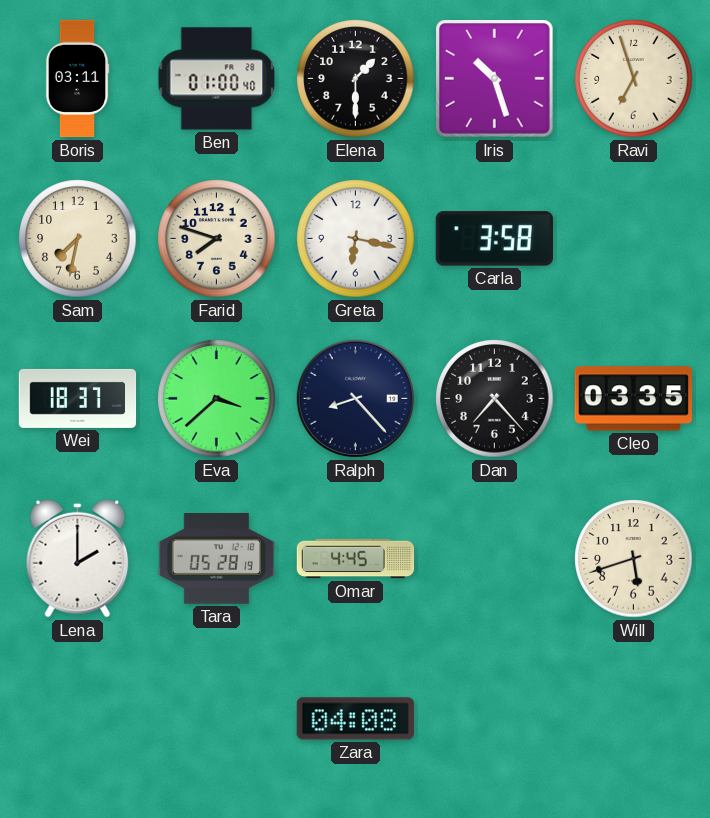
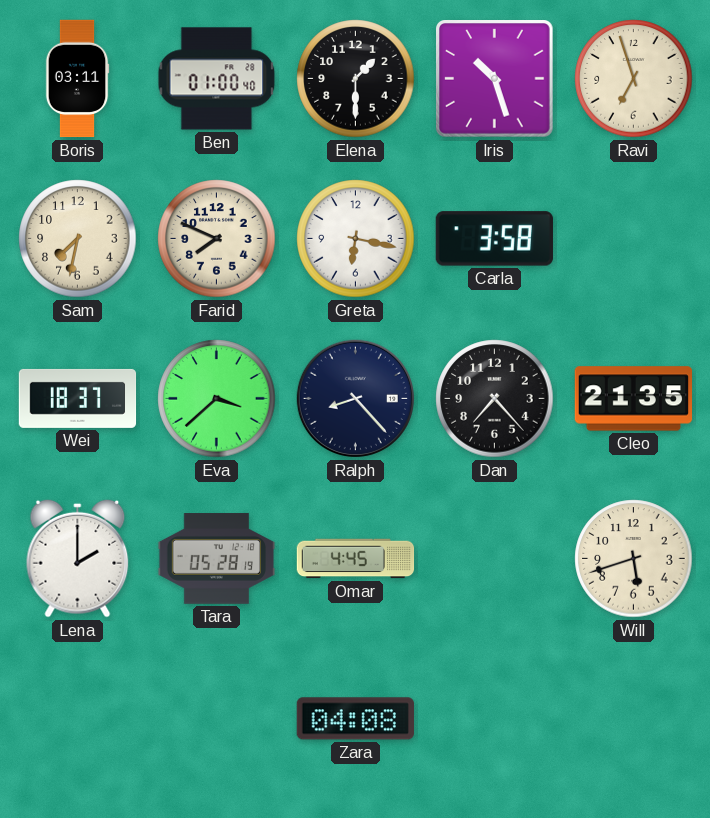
Farid: 7:48 -> 7:49
Cleo: 03:35 -> 21:35
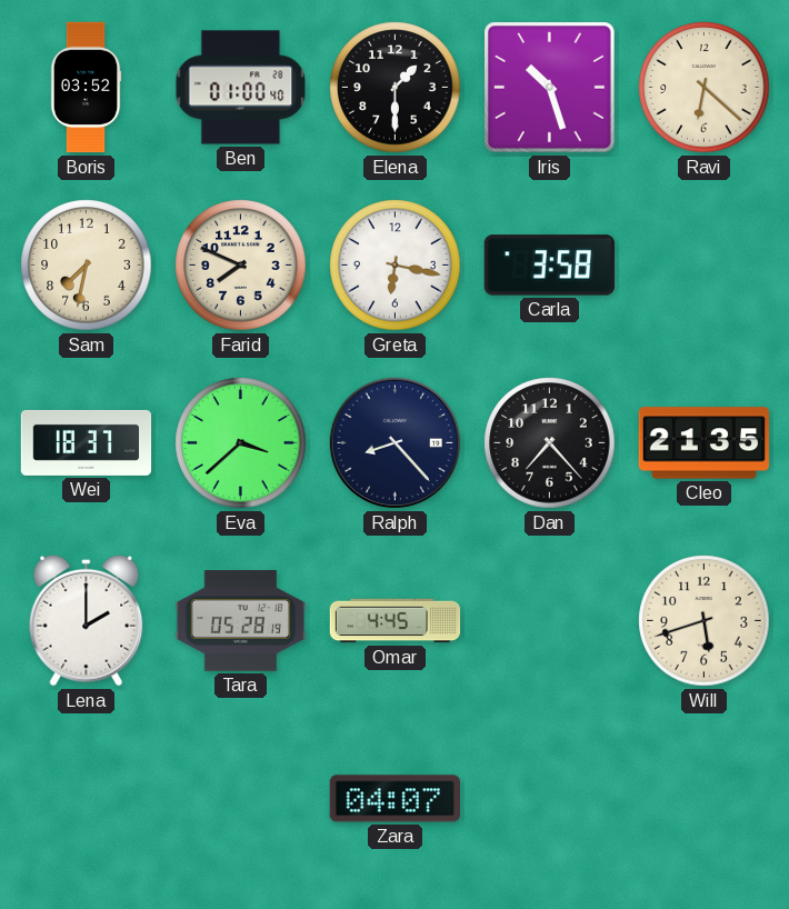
Boris: 03:11 -> 03:52
Ravi: 6:57 -> 6:22
Zara: 04:08 -> 04:07
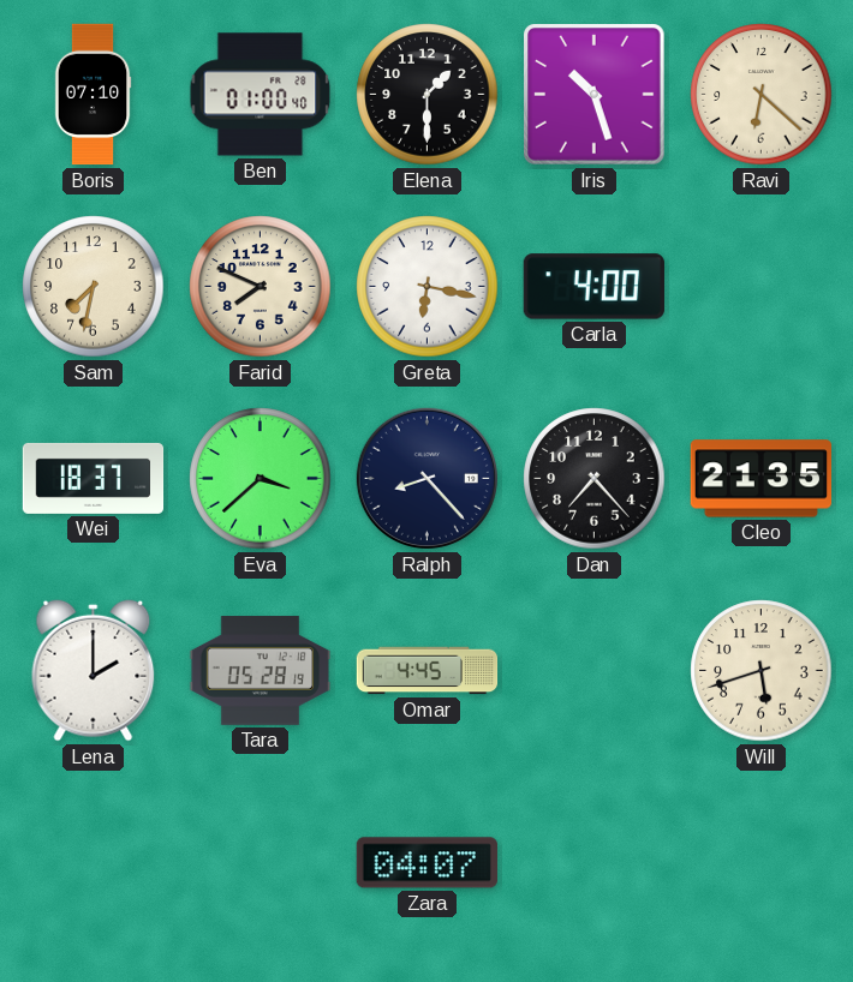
Boris: 03:52 -> 07:10
Carla: 3:58 -> 4:00
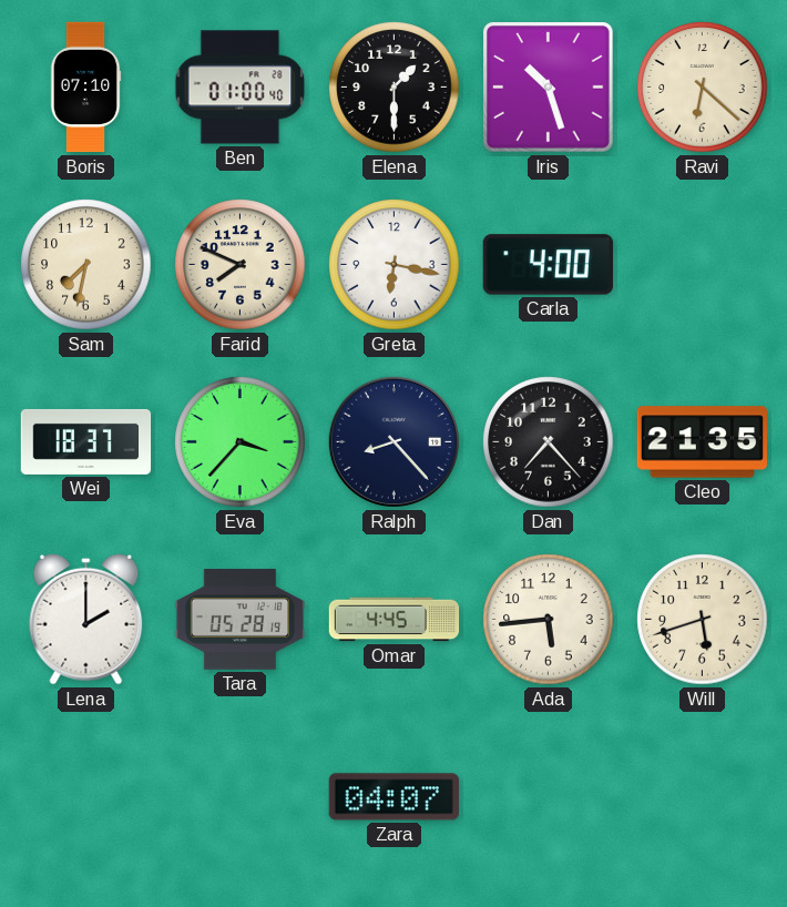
Eva: 3:38 -> 3:37
Ada: none -> 5:44
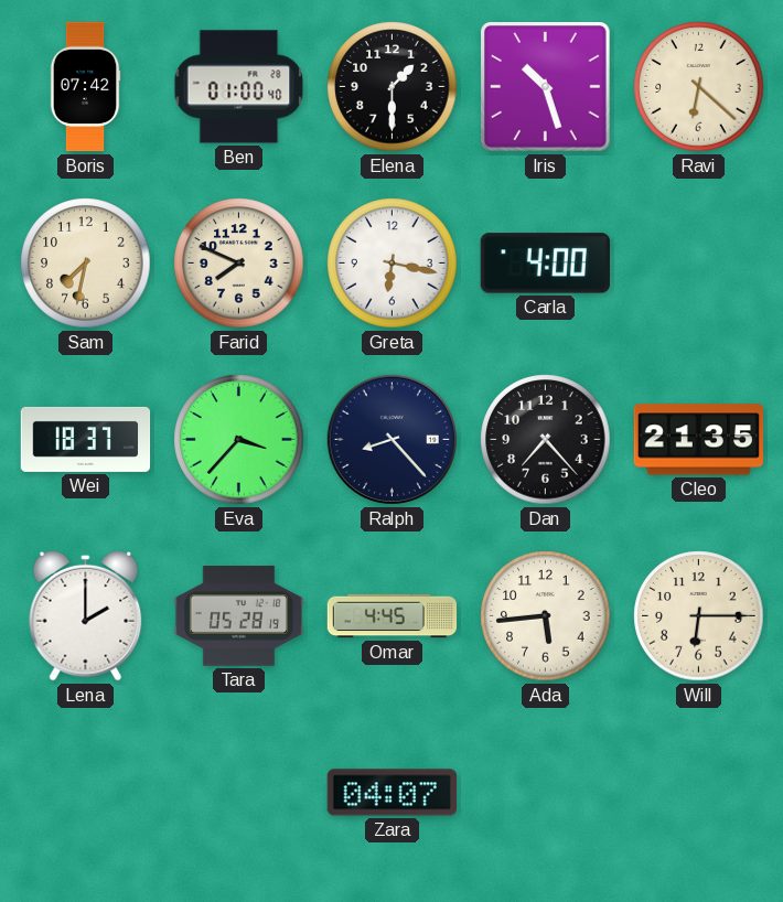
Boris: 07:10 -> 07:42
Will: 5:42 -> 6:15
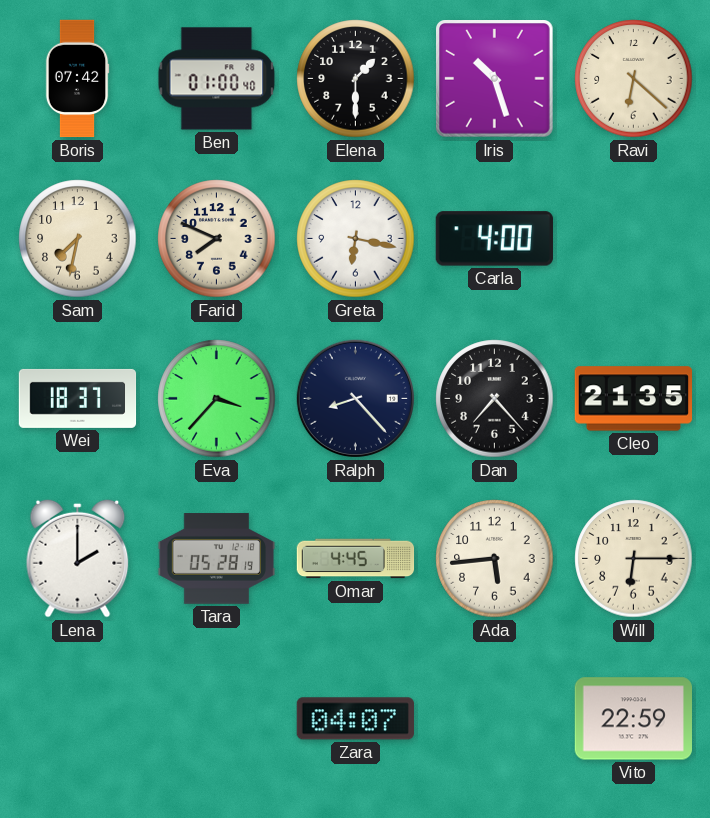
Vito: none -> 22:59
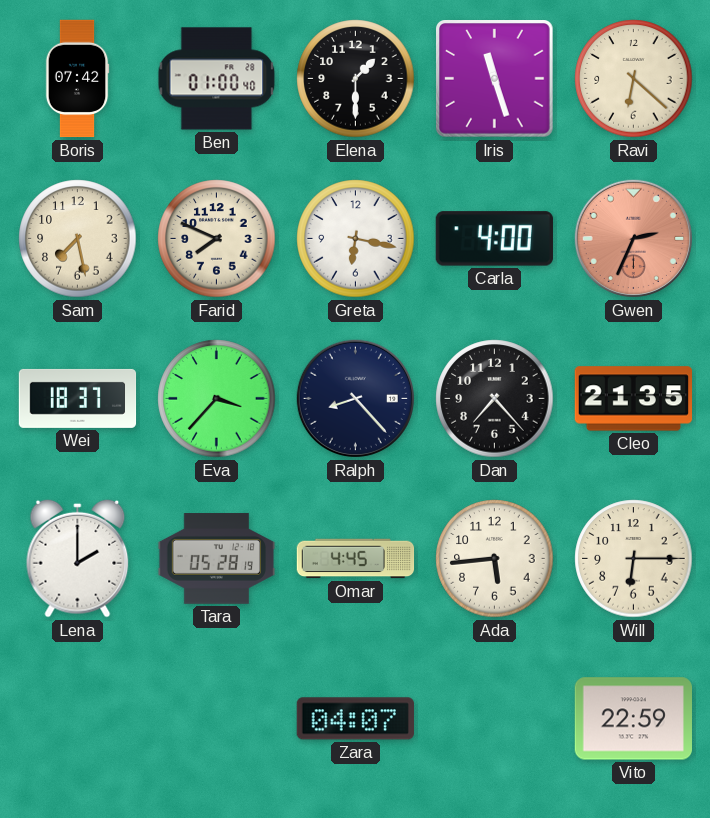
Iris: 10:27 -> 11:27
Sam: 7:32 -> 7:28
Gwen: none -> 2:34
